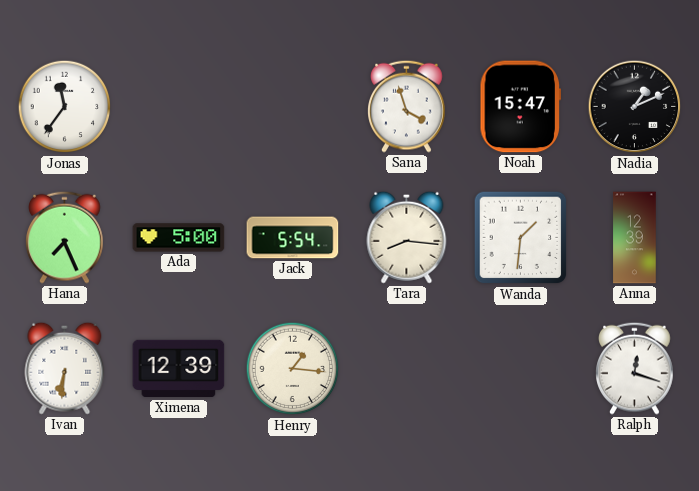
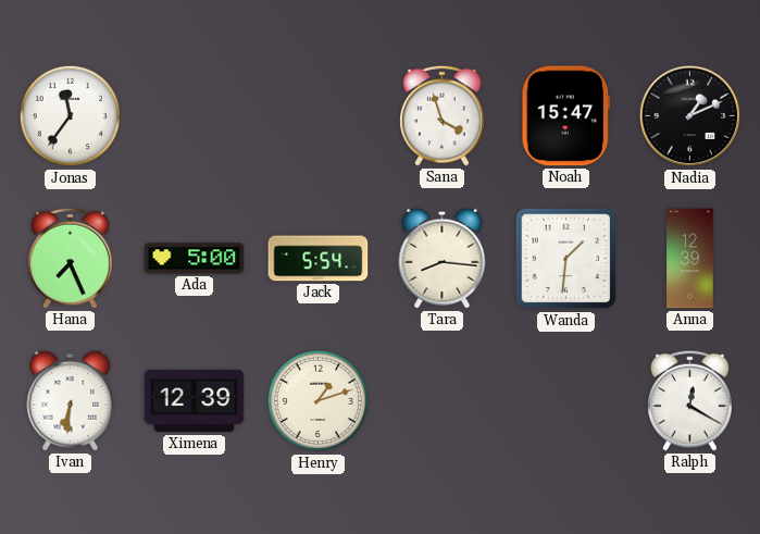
Henry: 1:16 -> 1:12
Ralph: 12:18 -> 12:20
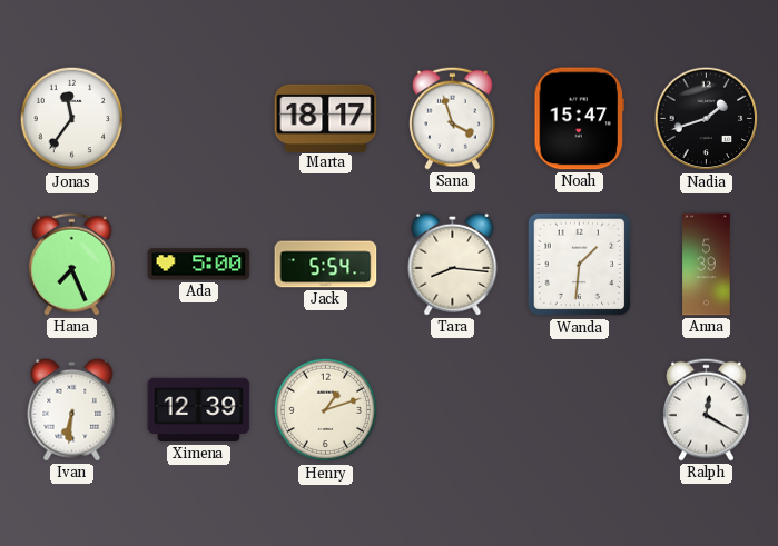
Marta: none -> 18:17
Nadia: 1:11 -> 1:42
Anna: 12:39 -> 5:39
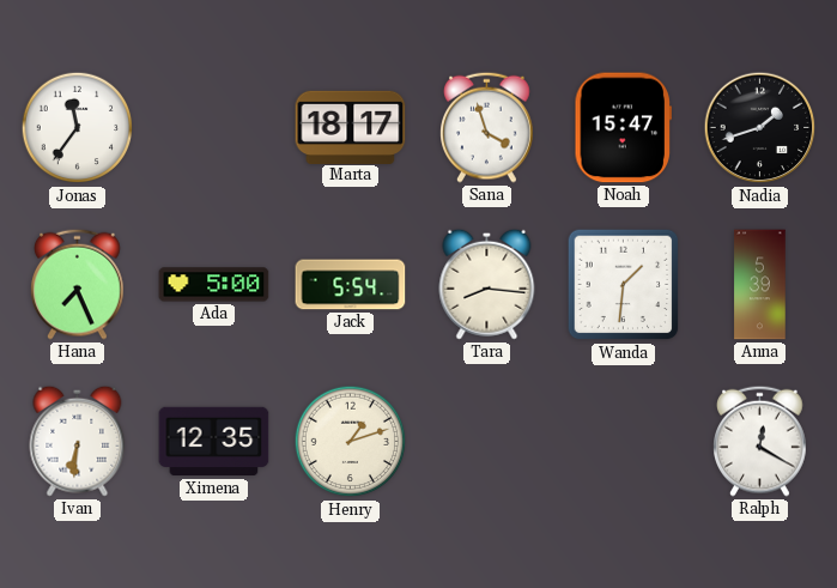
Ximena: 12:39 -> 12:35
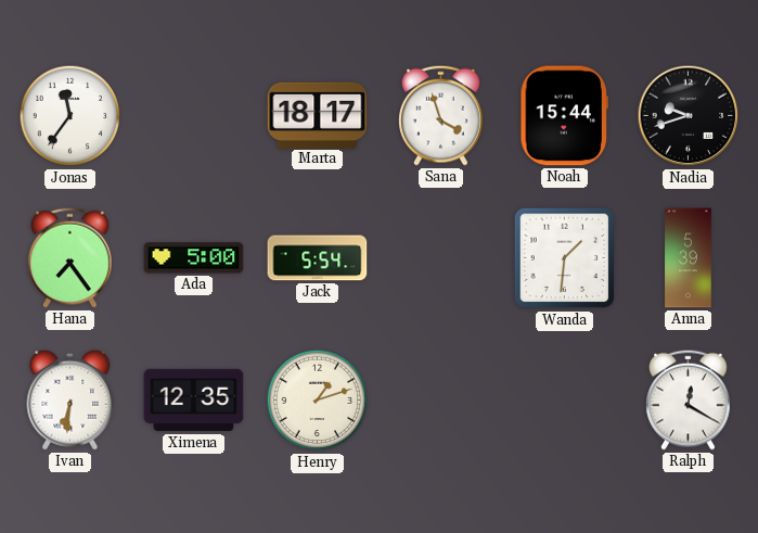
Noah: 15:47 -> 15:44
Nadia: 1:42 -> 9:42
Hana: 7:26 -> 7:24
Tara: 8:16 -> none
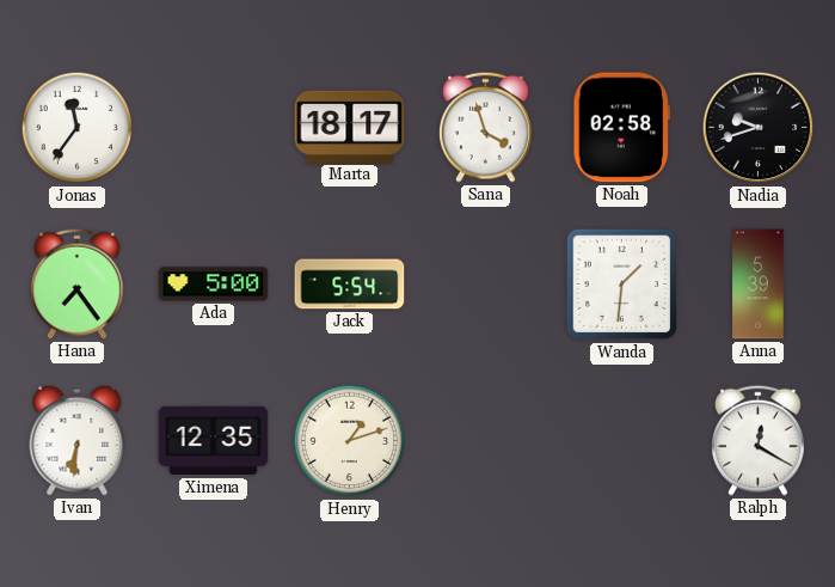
Noah: 15:44 -> 02:58
